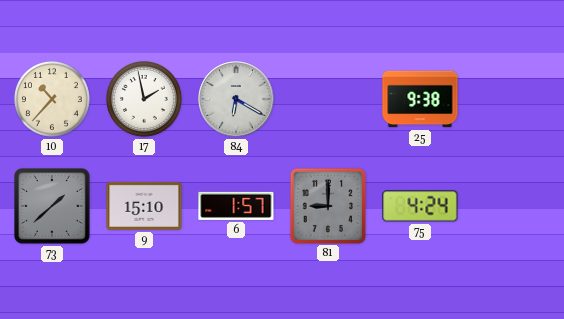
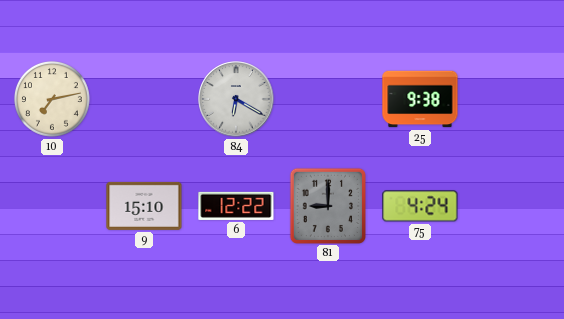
10: 10:37 -> 7:13
17: 1:58 -> none
73: 1:38 -> none
6: 1:57 -> 12:22
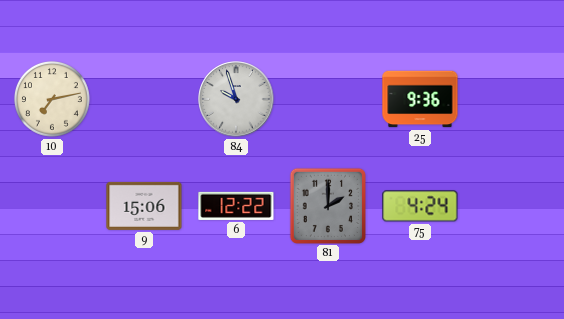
84: 6:20 -> 9:57
25: 9:38 -> 9:36
9: 15:10 -> 15:06
81: 9:00 -> 2:00
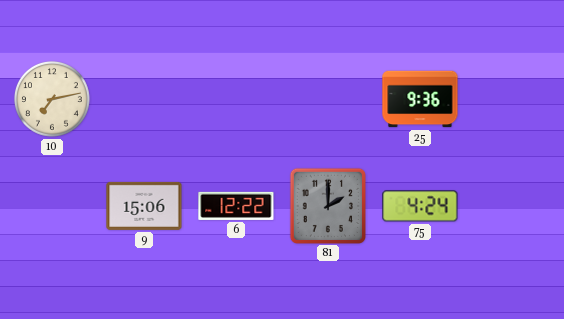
84: 9:57 -> none
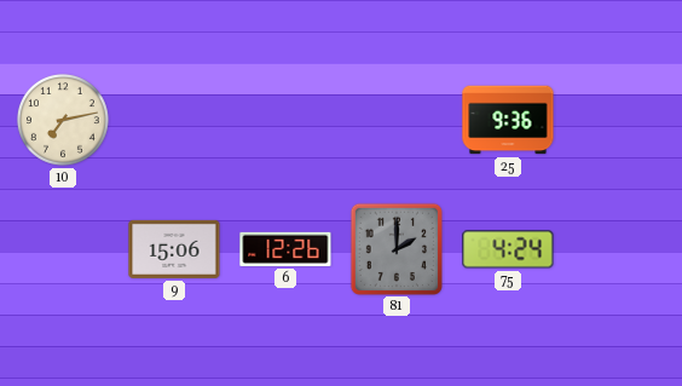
6: 12:22 -> 12:26
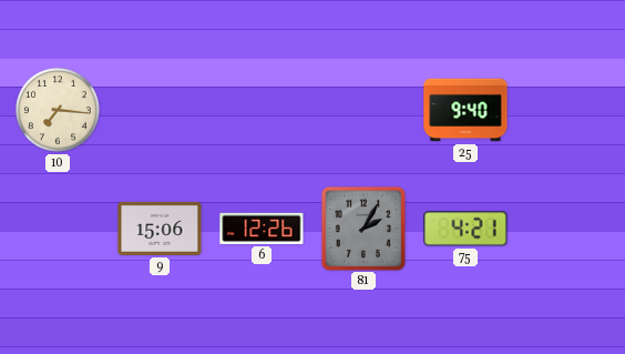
10: 7:13 -> 7:16
25: 9:36 -> 9:40
81: 2:00 -> 2:05
75: 4:24 -> 4:21
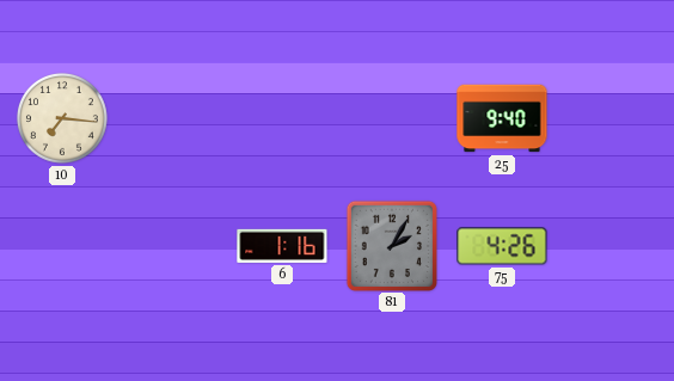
9: 15:06 -> none
6: 12:26 -> 1:16
75: 4:21 -> 4:26
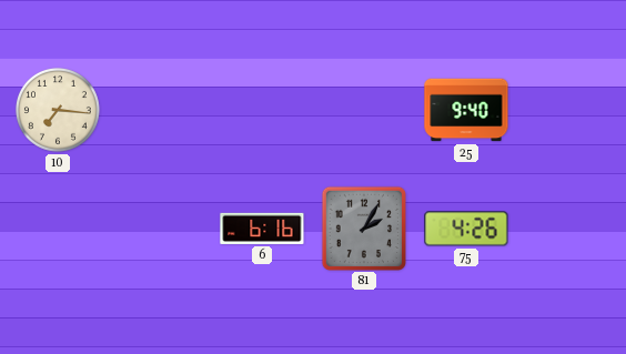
6: 1:16 -> 6:16
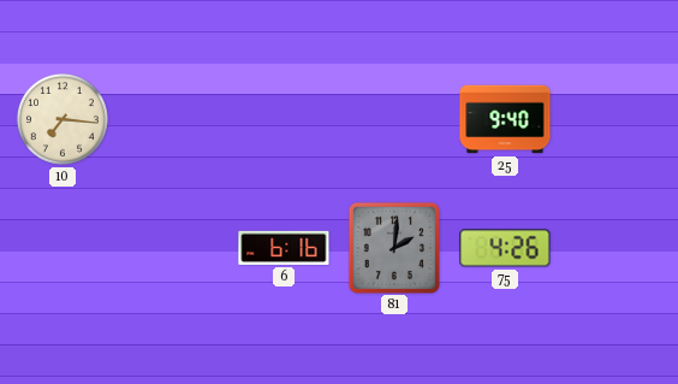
81: 2:05 -> 2:01
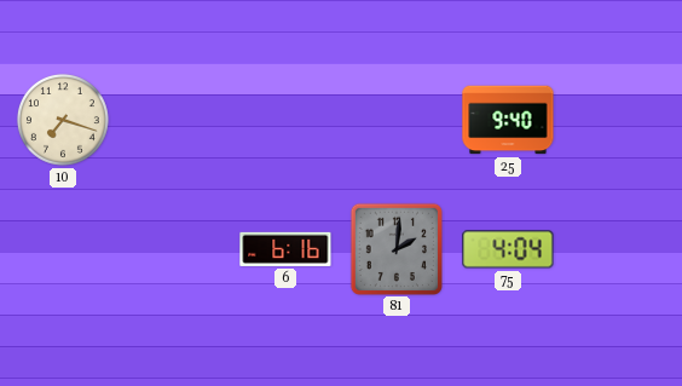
10: 7:16 -> 7:18
75: 4:26 -> 4:04
